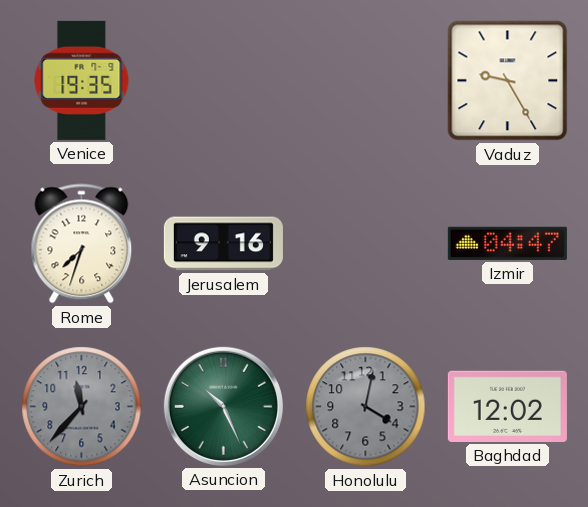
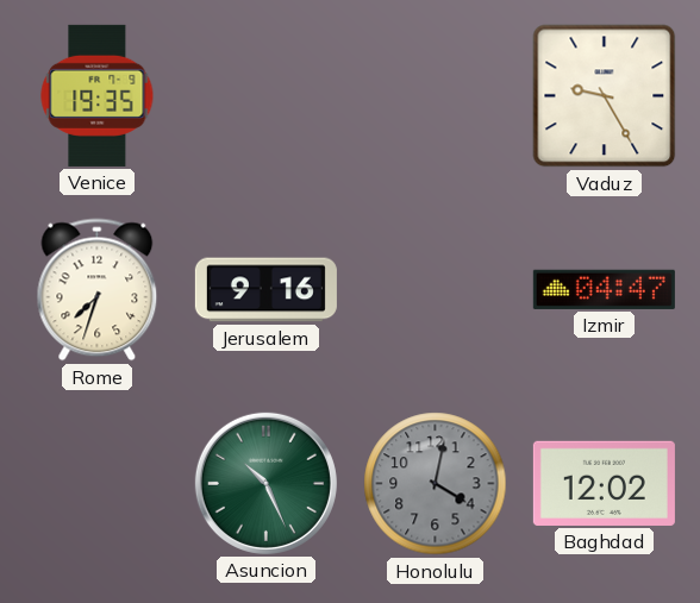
Zurich: 11:37 -> none
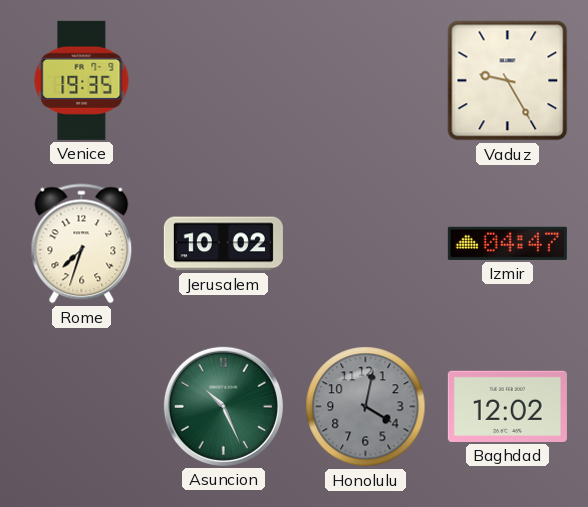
Jerusalem: 9:16 -> 10:02
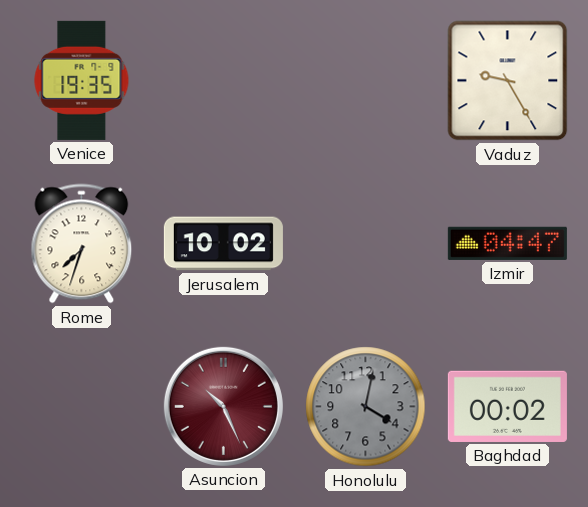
Asuncion dial: green -> burgundy
Baghdad: 12:02 -> 00:02
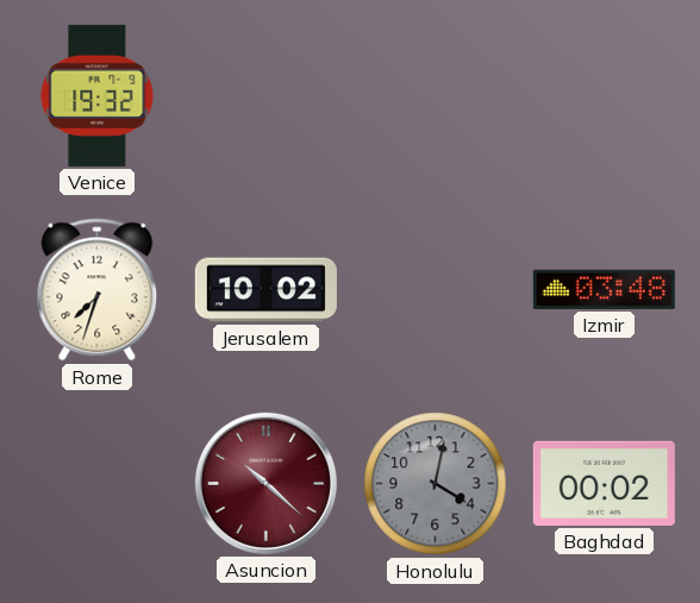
Venice: 19:35 -> 19:32
Vaduz: 9:25 -> none
Izmir: 04:47 -> 03:48
Asuncion: 10:26 -> 10:22
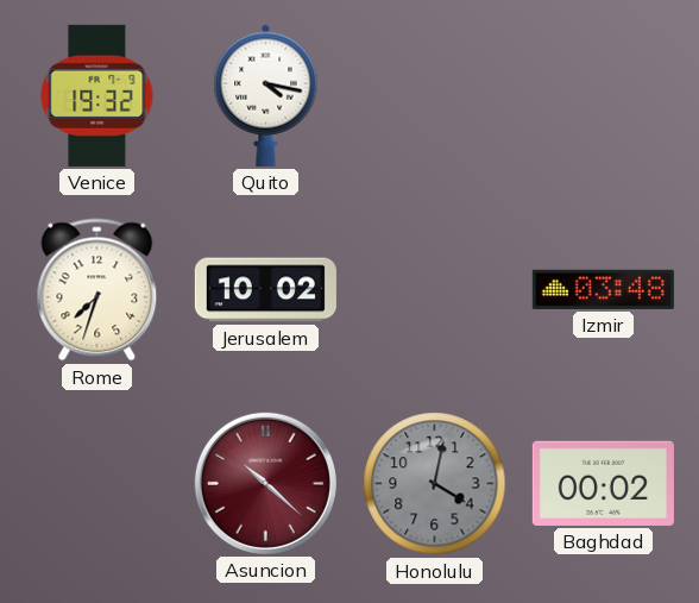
Quito: none -> 4:17
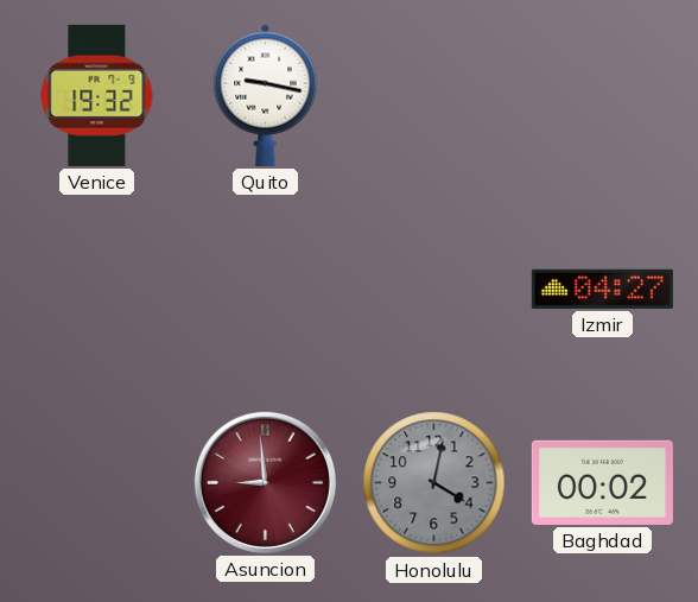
Quito: 4:17 -> 9:17
Rome: 7:33 -> none
Jerusalem: 10:02 -> none
Izmir: 03:48 -> 04:27
Asuncion: 10:22 -> 8:59
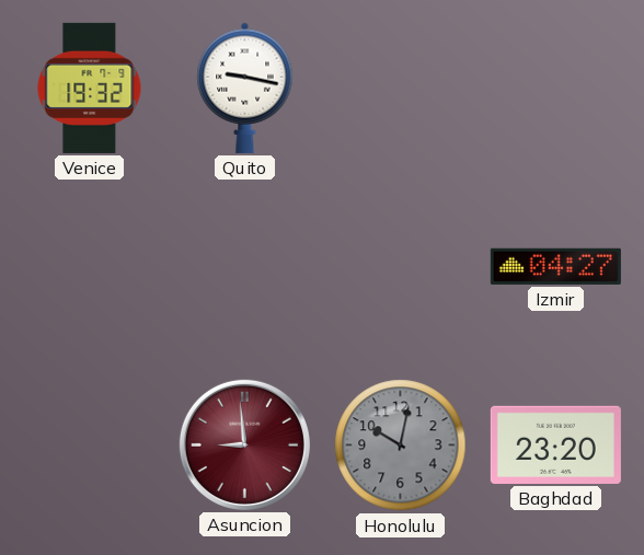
Honolulu: 4:02 -> 10:02
Baghdad: 00:02 -> 23:20
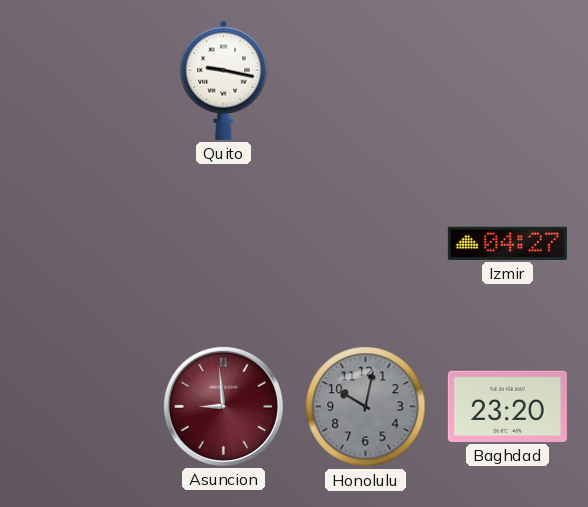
Venice: 19:32 -> none
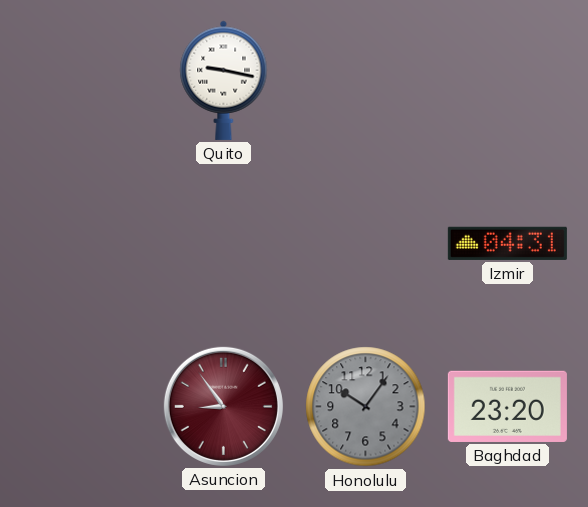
Izmir: 04:27 -> 04:31
Asuncion: 8:59 -> 8:54
Honolulu: 10:02 -> 10:06
